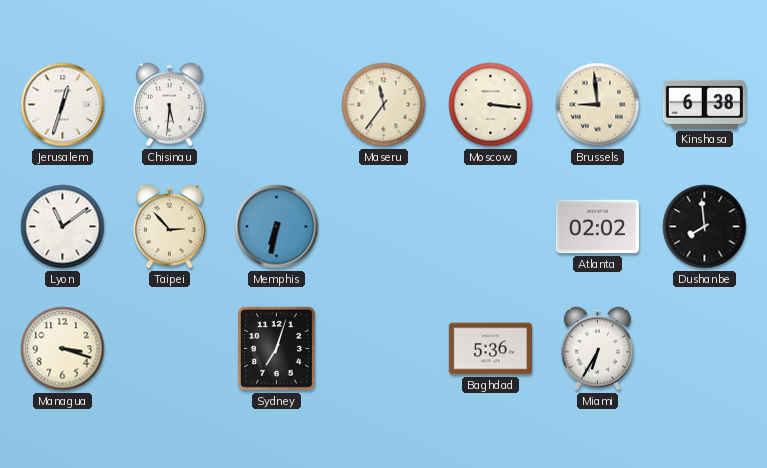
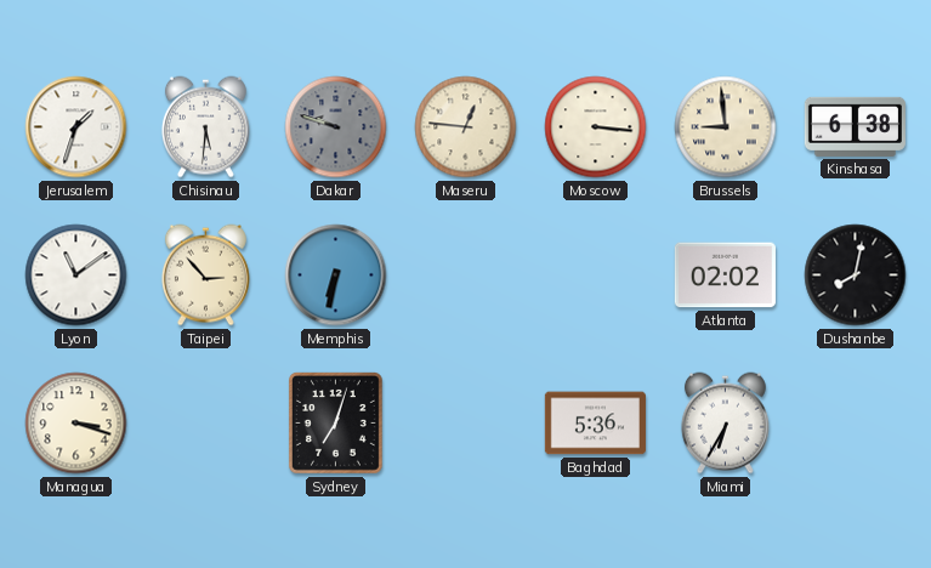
Jerusalem: 12:33 -> 1:33
Dakar: none -> 9:48
Maseru: 11:36 -> 12:46
Dushanbe: 7:59 -> 8:02
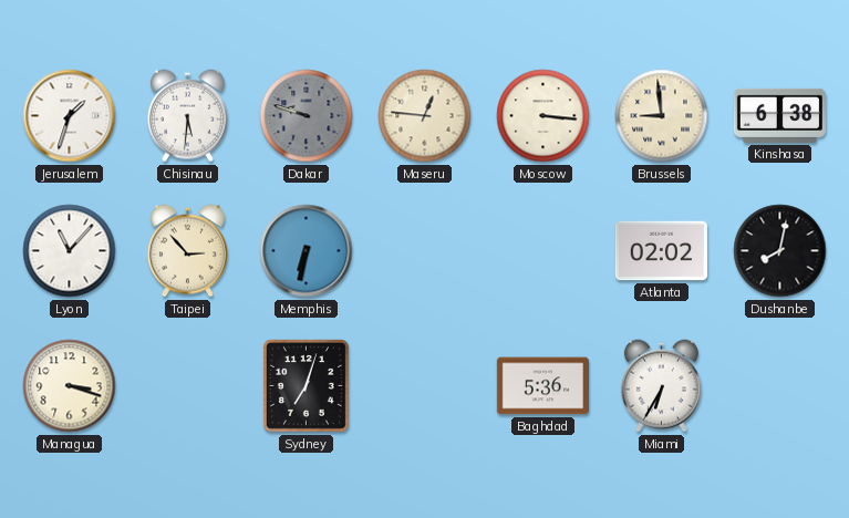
Lyon: 11:09 -> 11:07
